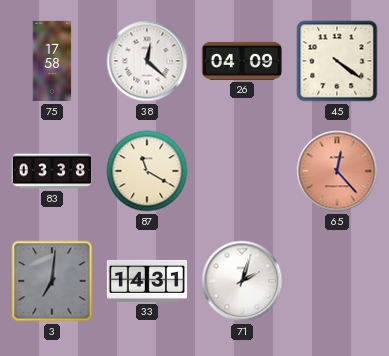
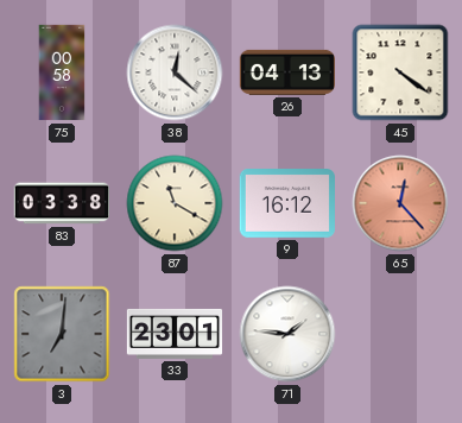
75: 17:58 -> 00:58
26: 04:09 -> 04:13
9: none -> 16:12
33: 14:31 -> 23:01
71: 2:03 -> 1:46
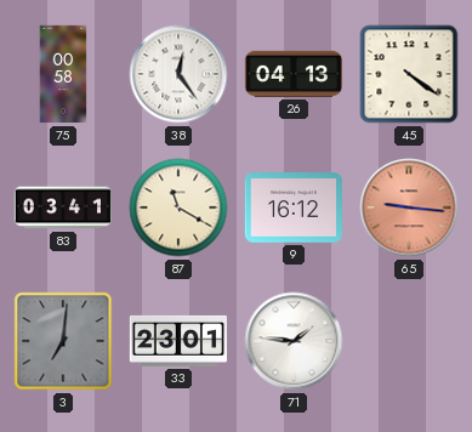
38: 12:22 -> 12:24
83: 03:38 -> 03:41
65: 12:23 -> 9:16
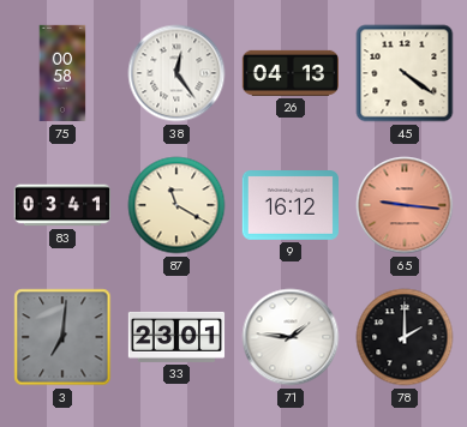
78: none -> 2:00
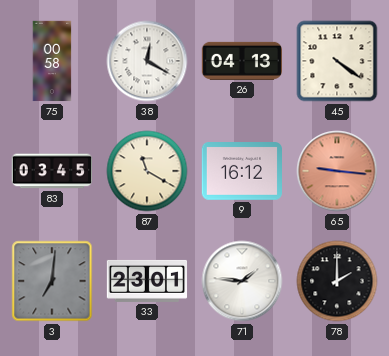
38: 12:24 -> 12:20
83: 03:41 -> 03:45
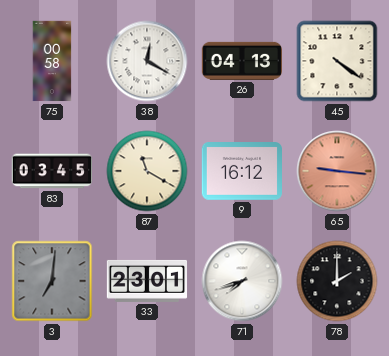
71: 1:46 -> 7:42
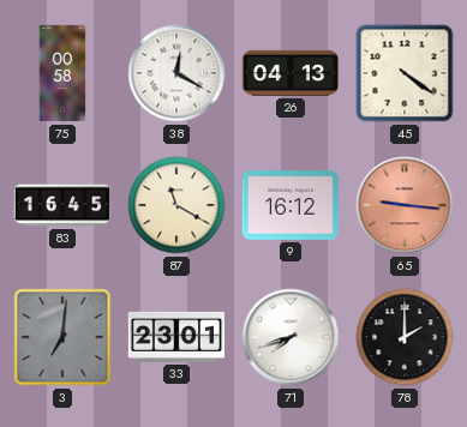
83: 03:45 -> 16:45
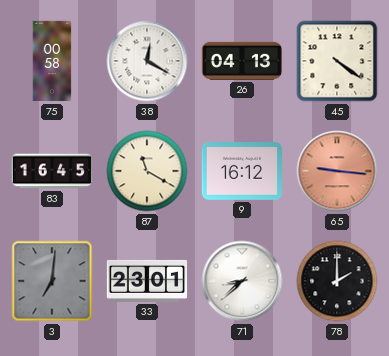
71: 7:42 -> 8:38
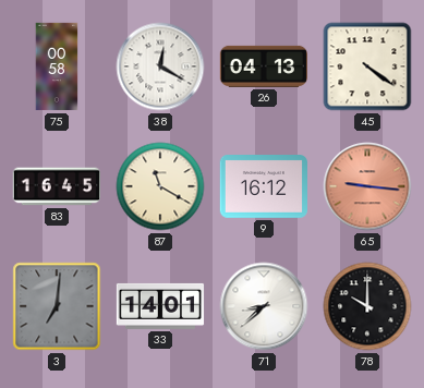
33: 23:01 -> 14:01
78: 2:00 -> 10:00
